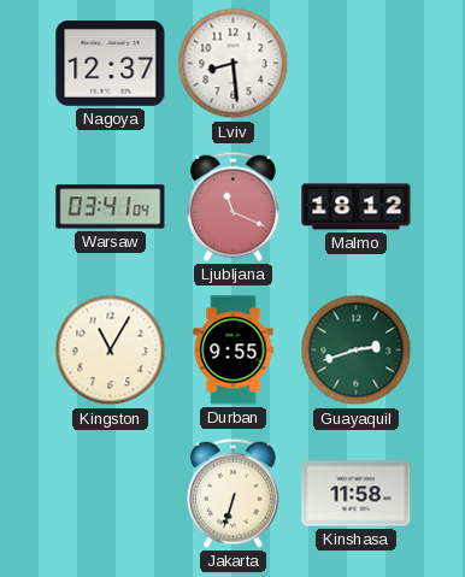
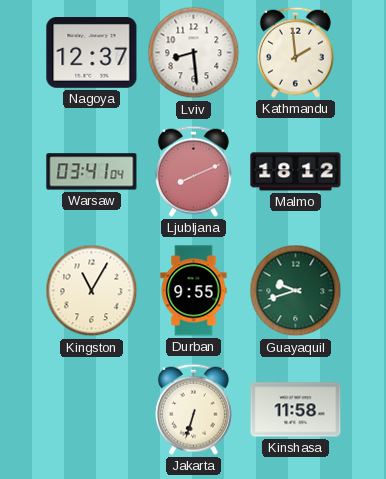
Kathmandu: none -> 1:59
Ljubljana: 11:19 -> 8:11
Guayaquil: 2:42 -> 9:42
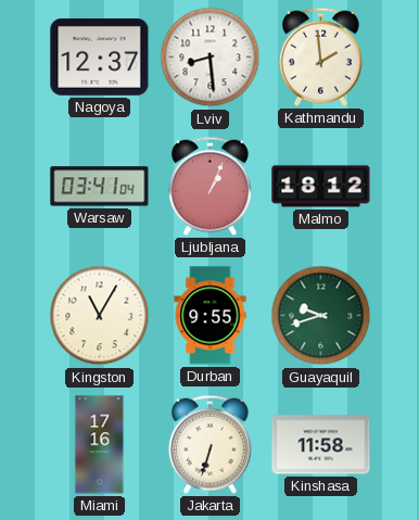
Ljubljana: 8:11 -> 1:04
Miami: none -> 17:16
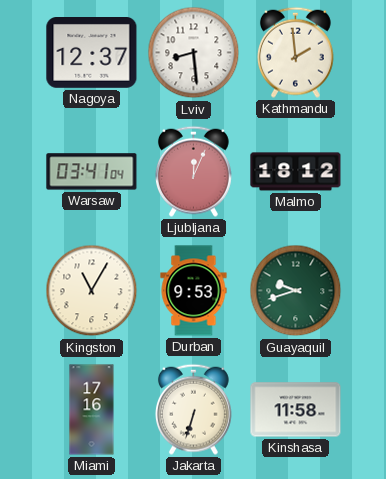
Ljubljana: 1:04 -> 12:04
Durban: 9:55 -> 9:53
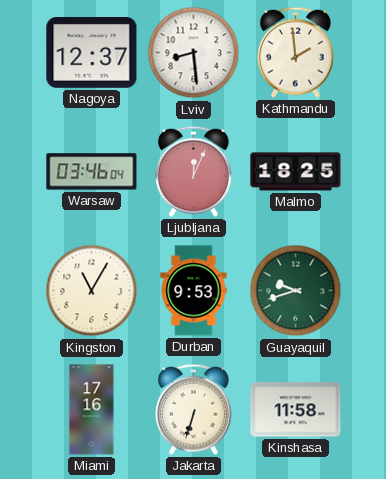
Warsaw: 03:41 -> 03:46
Malmo: 18:12 -> 18:25
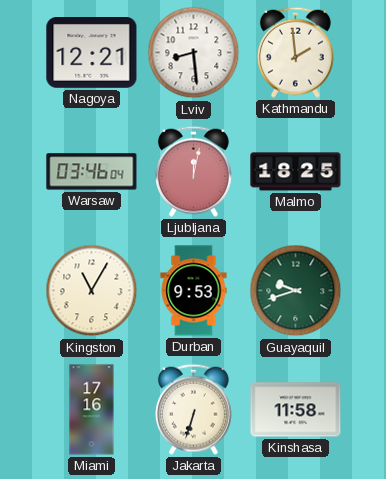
Nagoya: 12:37 -> 12:21
Ljubljana: 12:04 -> 12:02
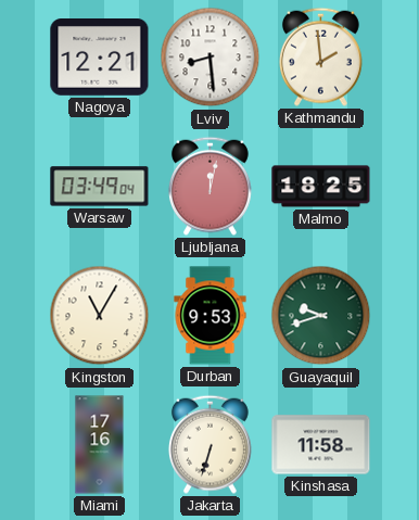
Warsaw: 03:46 -> 03:49
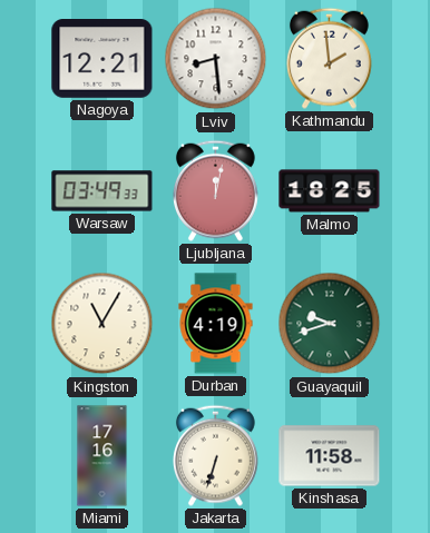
Warsaw: 03:49:04 -> 03:49:33
Durban: 9:53 -> 4:19
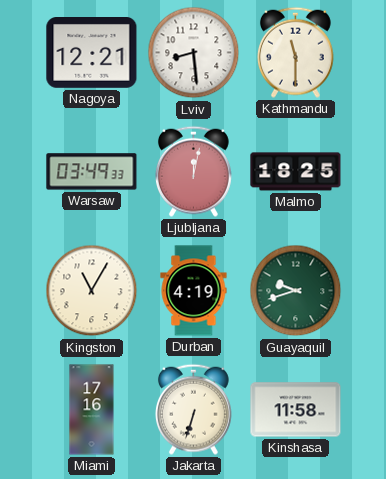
Kathmandu: 1:59 -> 11:30
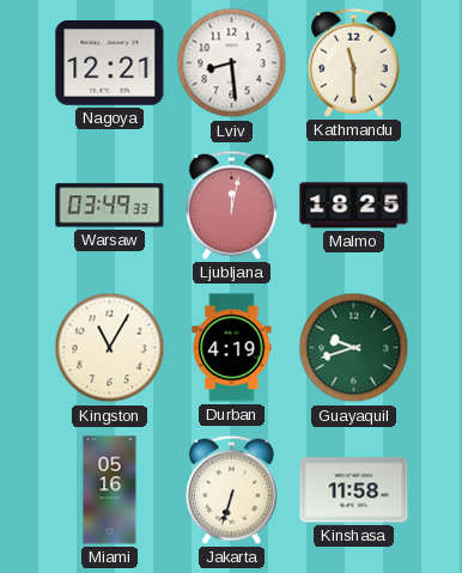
Miami: 17:16 -> 05:16
